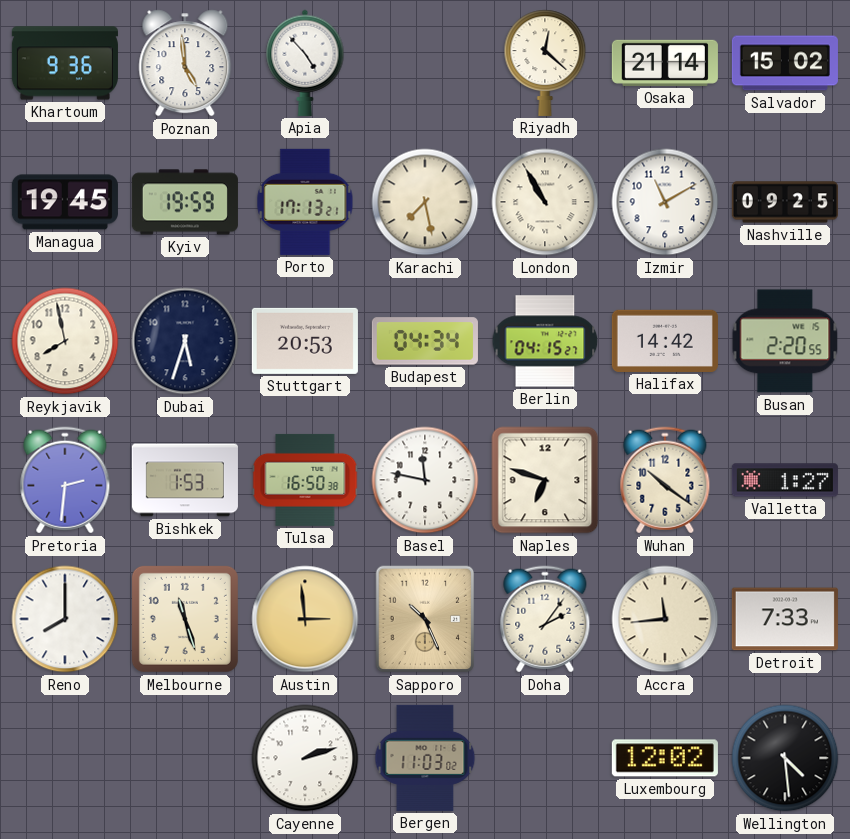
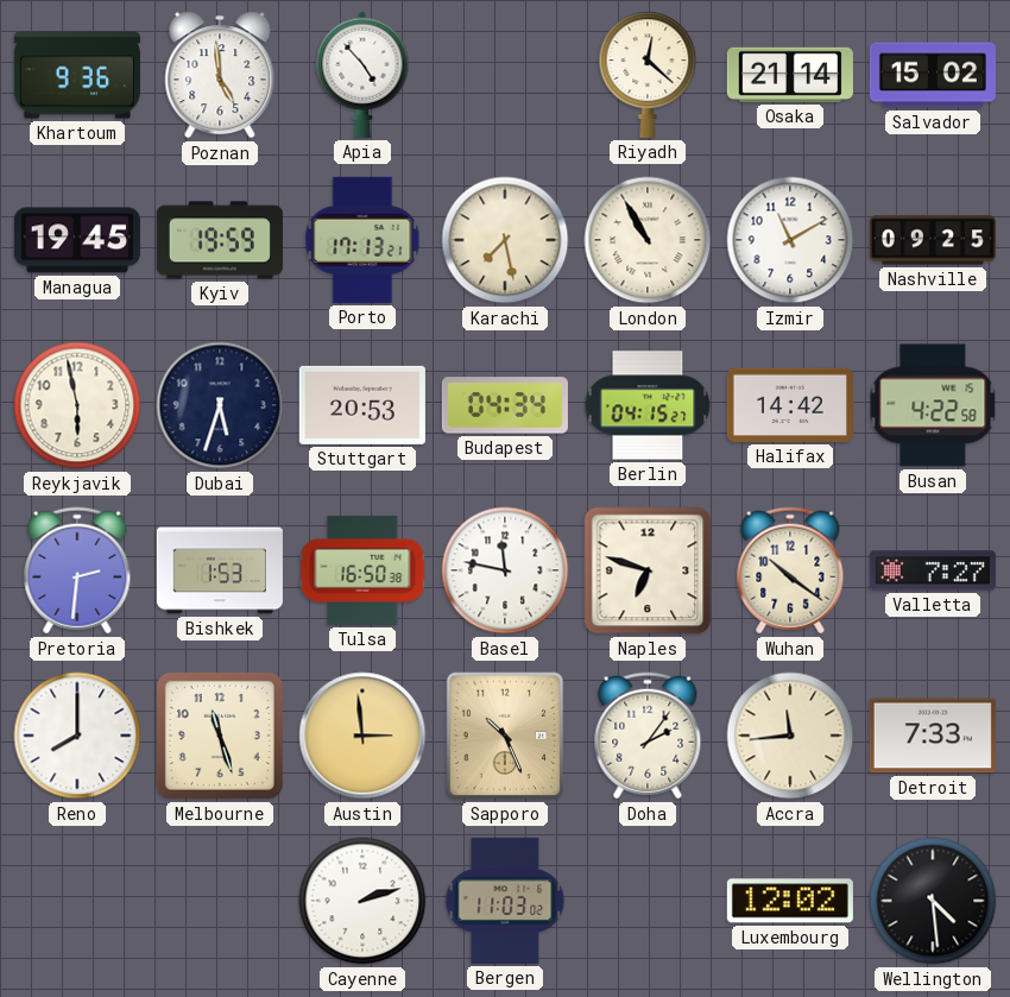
Reykjavik: 7:58 -> 5:58
Busan: 2:20 -> 4:22
Valletta: 1:27 -> 7:27
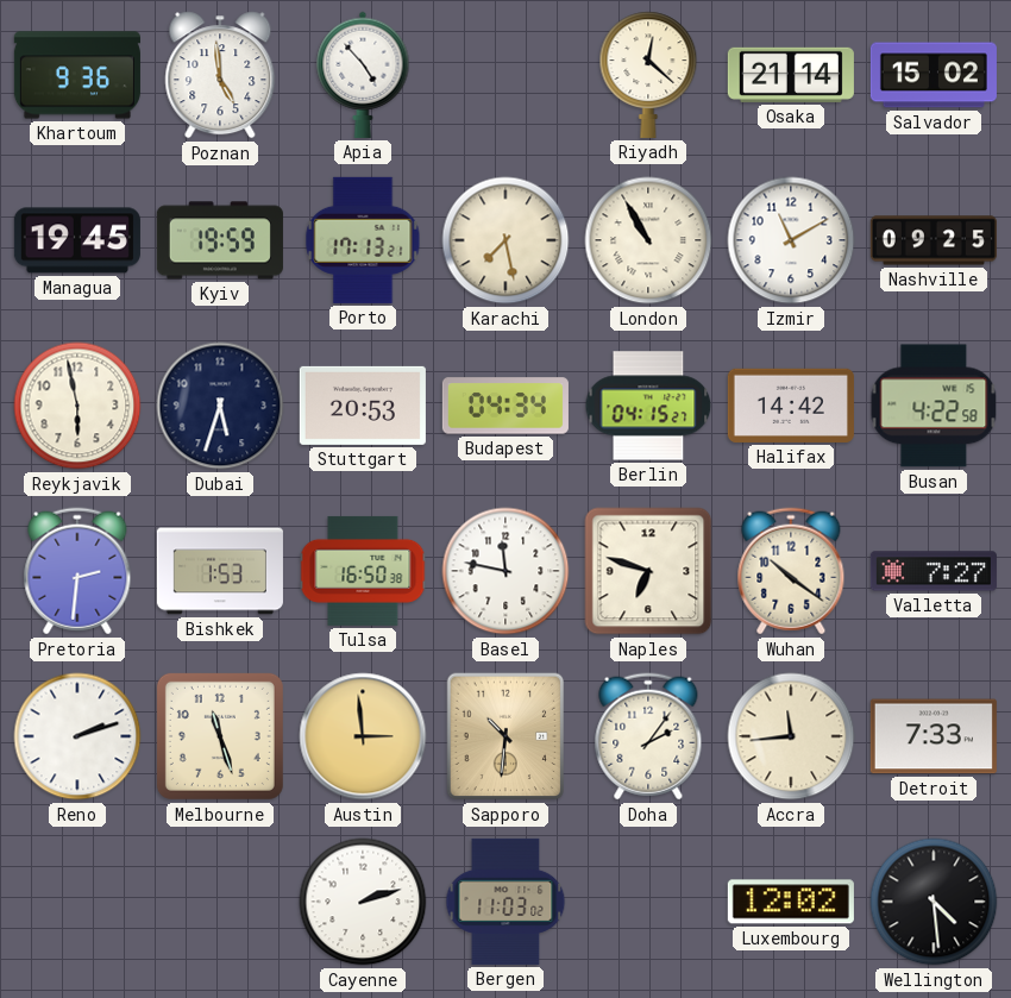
Reno: 8:00 -> 2:12
Sapporo: 10:26 -> 10:31
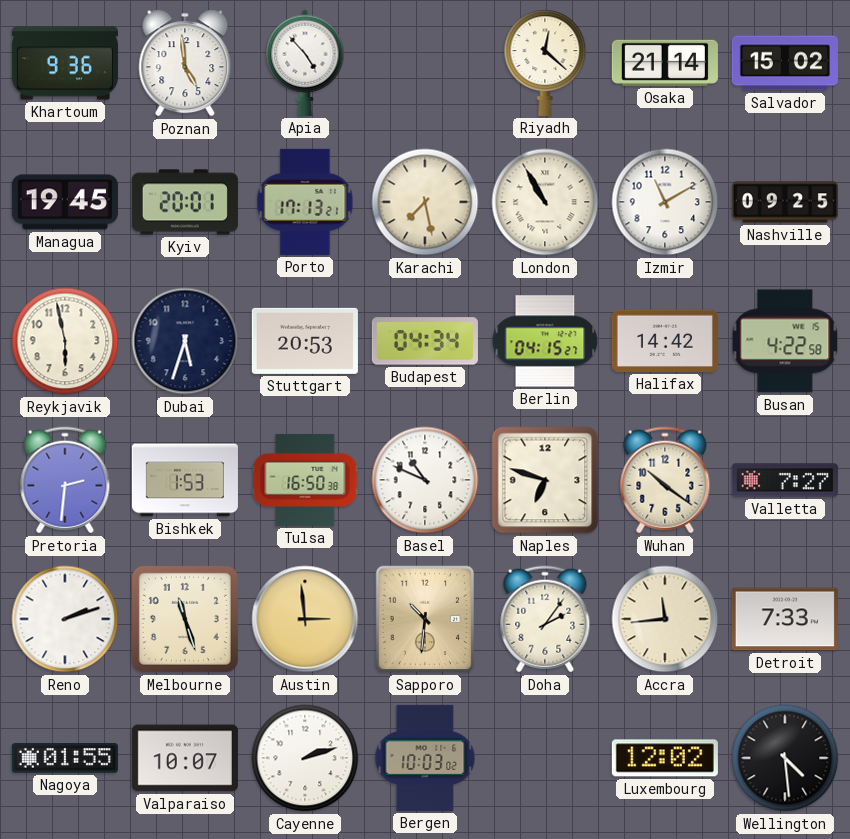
Kyiv: 19:59 -> 20:01
Basel: 11:47 -> 10:49
Nagoya: none -> 01:55
Valparaiso: none -> 10:07
Bergen: 11:03 -> 10:03
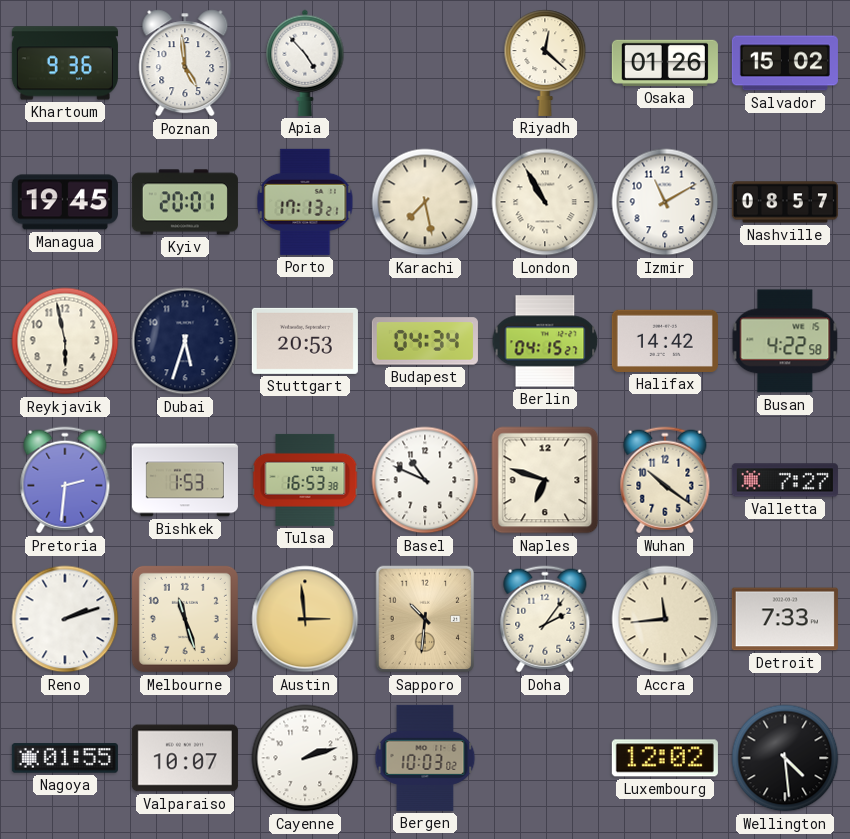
Osaka: 21:14 -> 01:26
Nashville: 09:25 -> 08:57
Tulsa: 16:50 -> 16:53
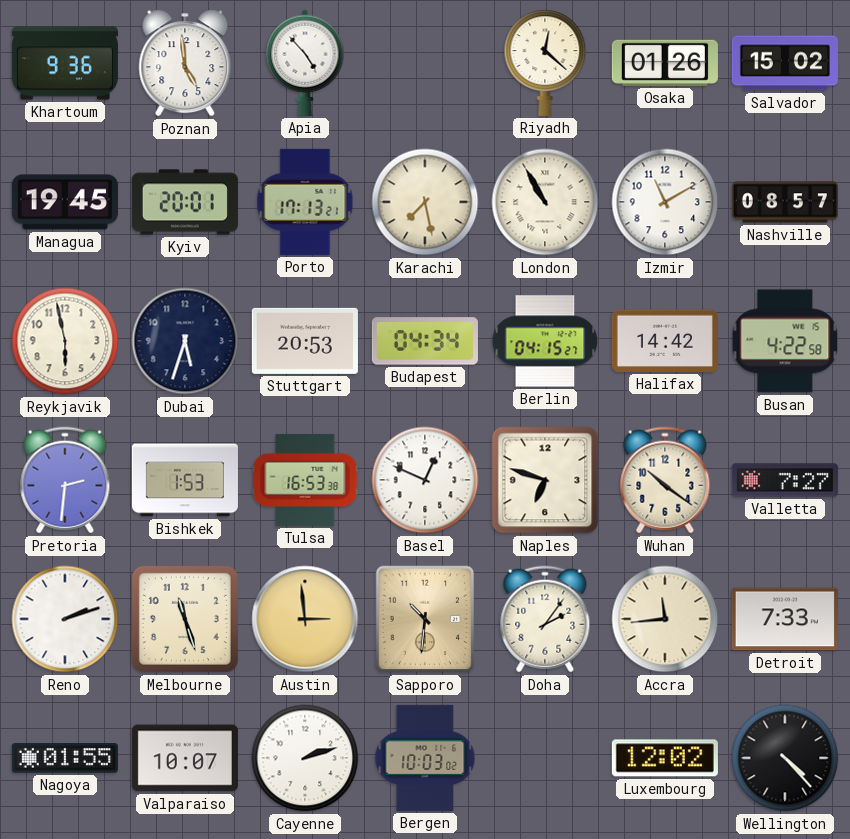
Basel: 10:49 -> 12:49
Wellington: 4:29 -> 4:23
